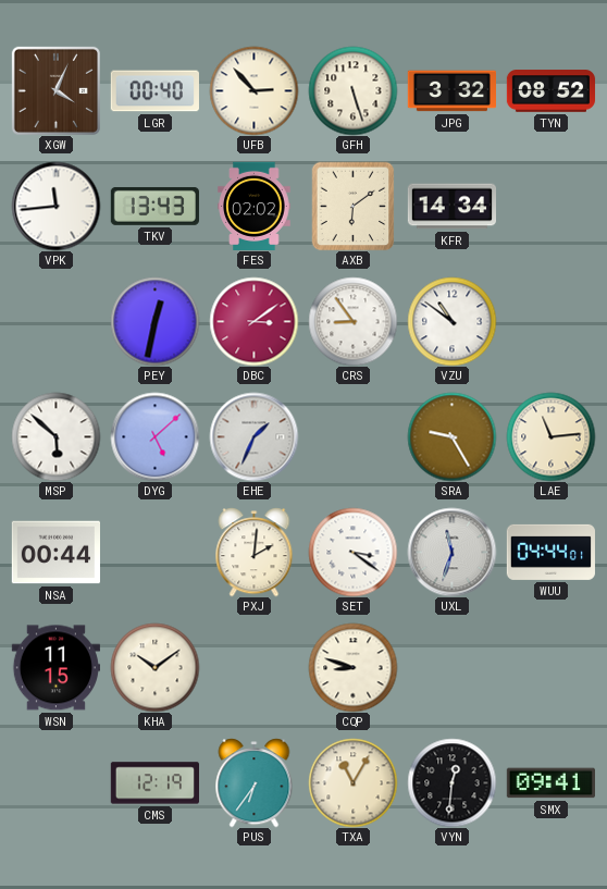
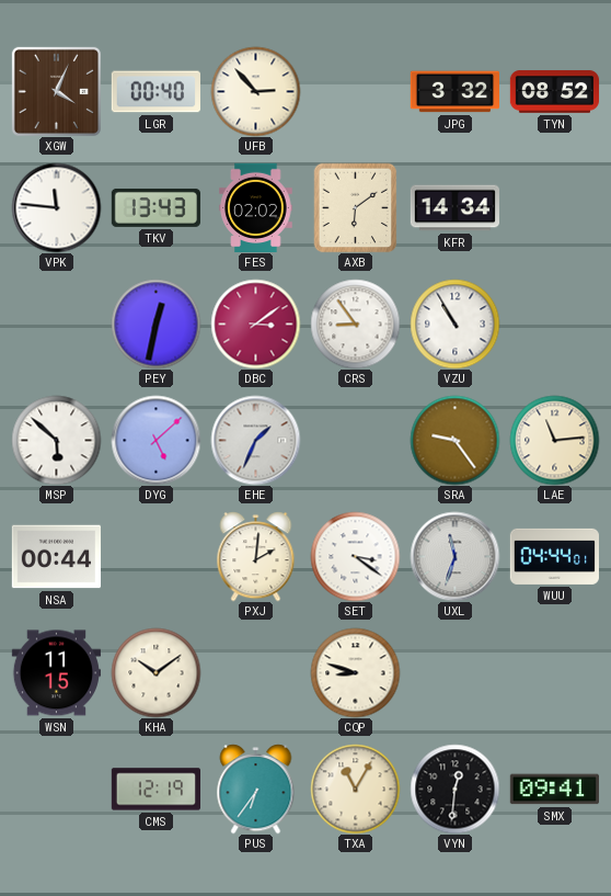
GFH: 5:27 -> none
VPK: 11:44 -> 11:46
VZU: 10:51 -> 10:55
SRA: 9:25 -> 9:24
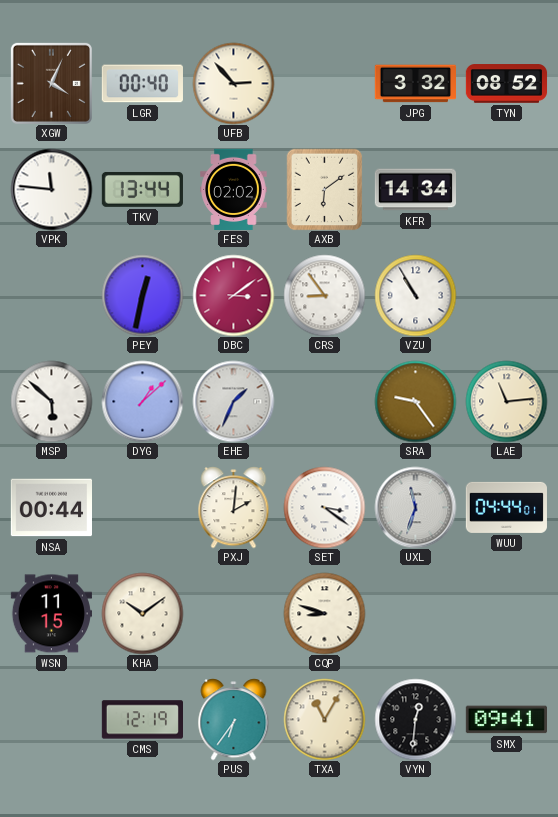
TKV: 13:43 -> 13:44
DYG: 5:08 -> 1:08
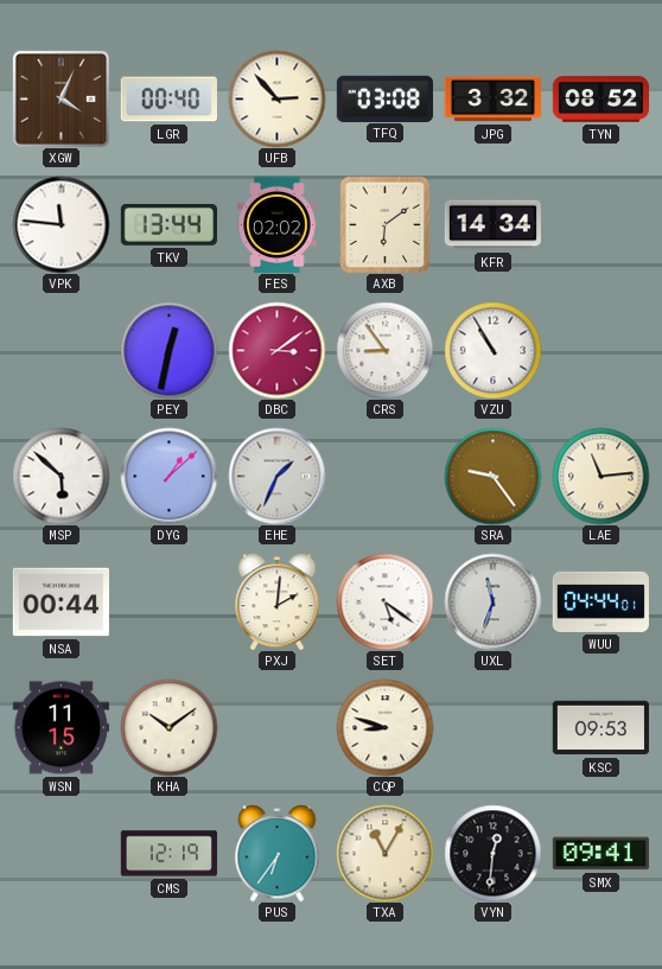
TFQ: none -> 03:08
SET: 3:21 -> 5:21
KSC: none -> 09:53
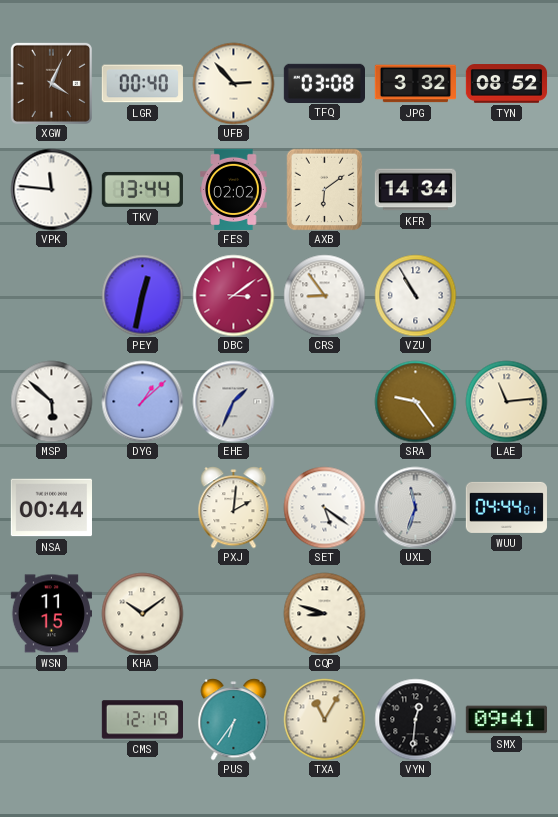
KSC: 09:53 -> none
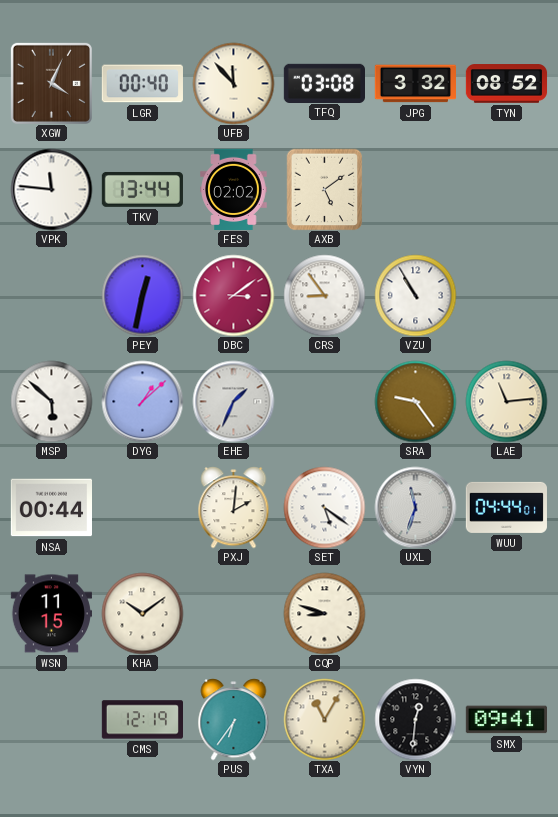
UFB: 2:53 -> 11:53
AXB: 6:09 -> 5:09
KFR: 14:34 -> none
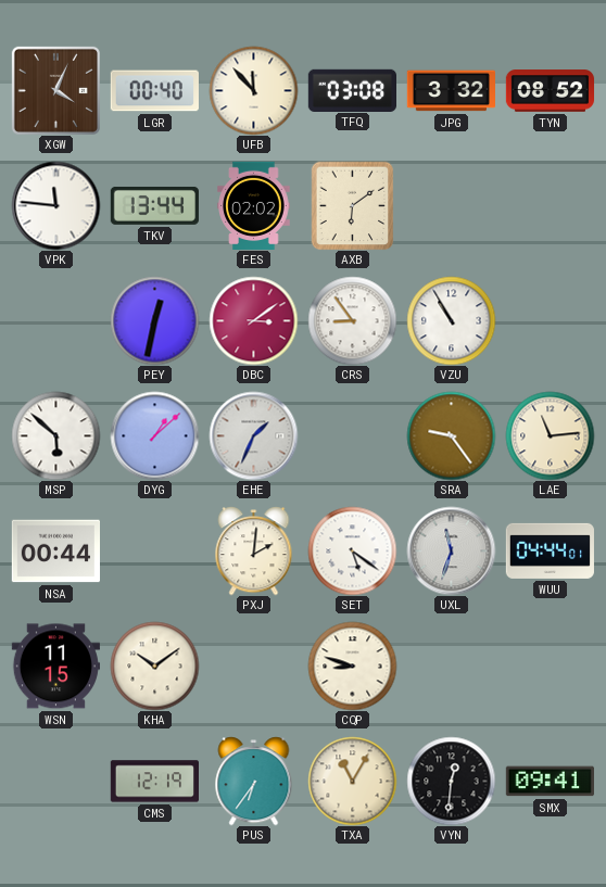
AXB: 5:09 -> 6:09
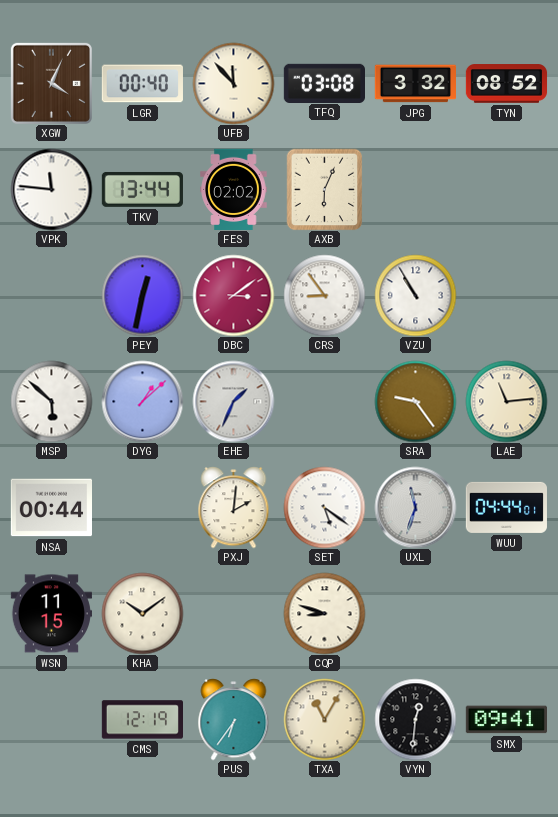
AXB: 6:09 -> 6:04
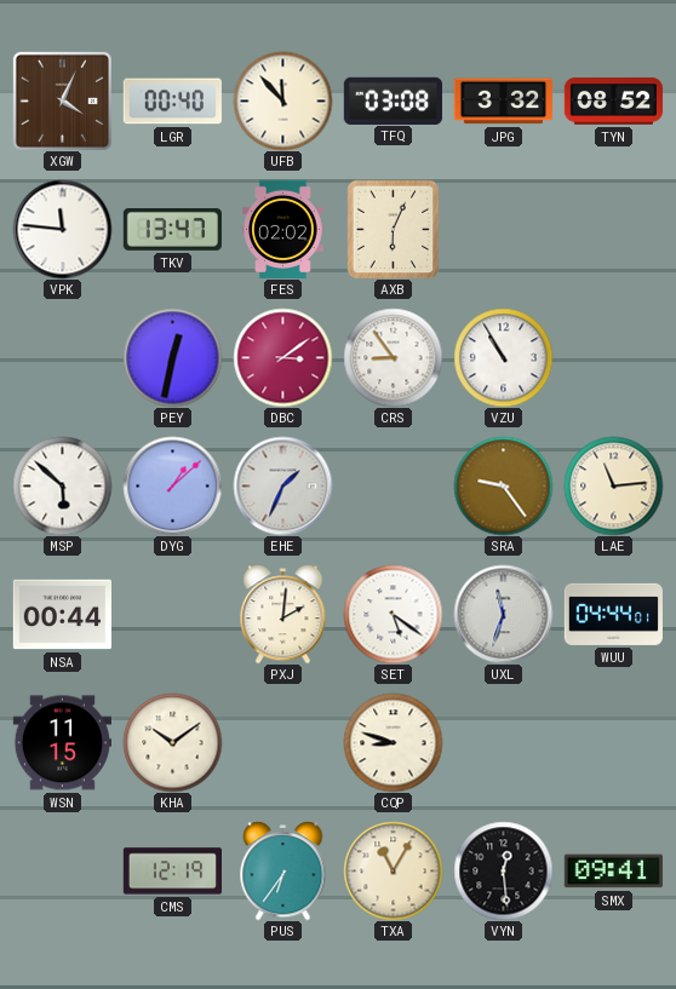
TKV: 13:44 -> 13:47
VYN: 12:31 -> 12:29
